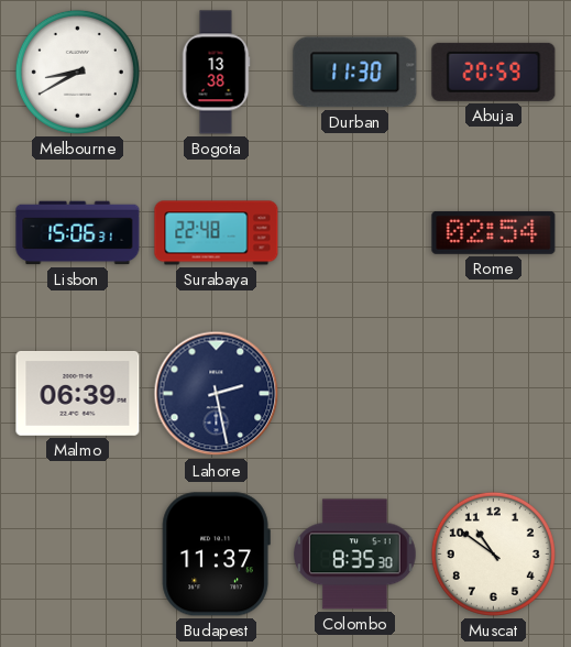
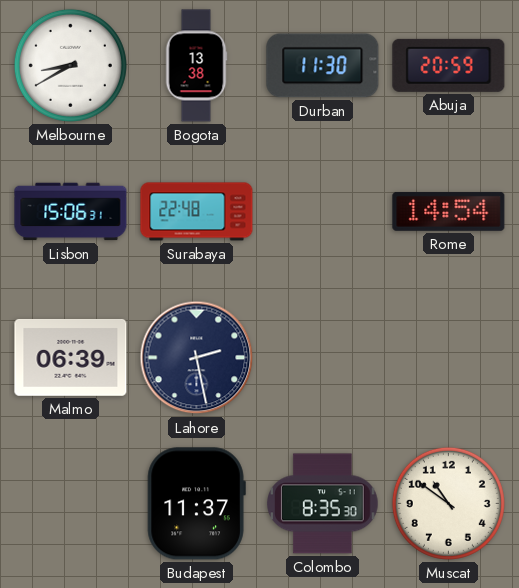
Rome: 02:54 -> 14:54
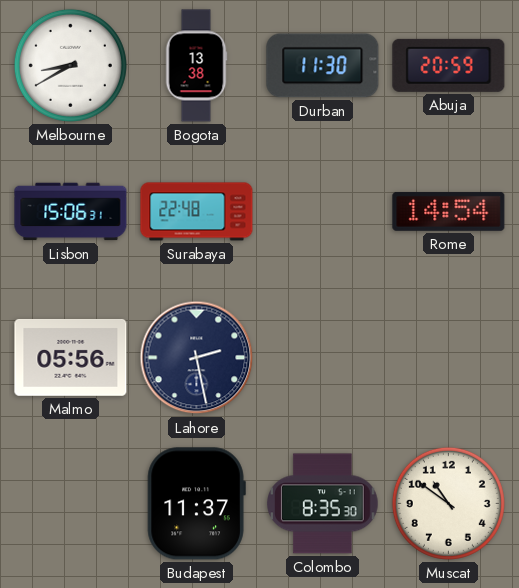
Malmo: 06:39 -> 05:56
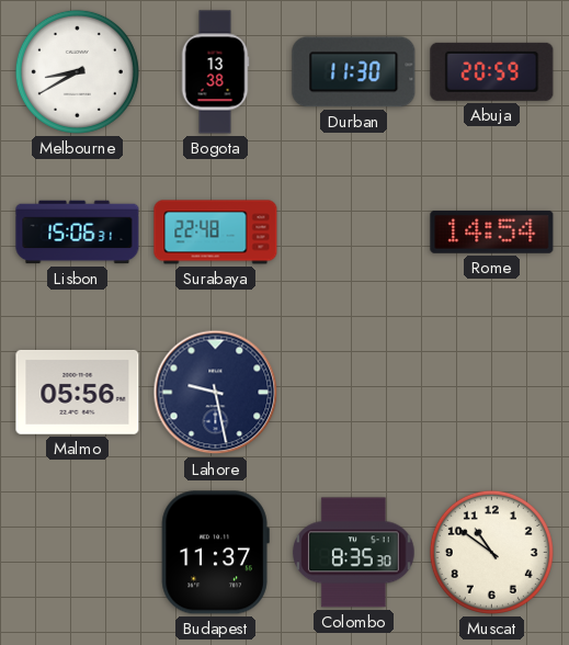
Lahore: 2:28 -> 9:28
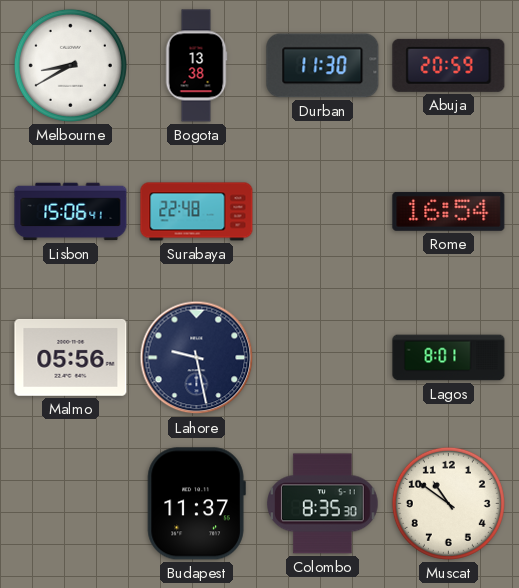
Lisbon: 15:06:31 -> 15:06:41
Rome: 14:54 -> 16:54
Lagos: none -> 8:01
